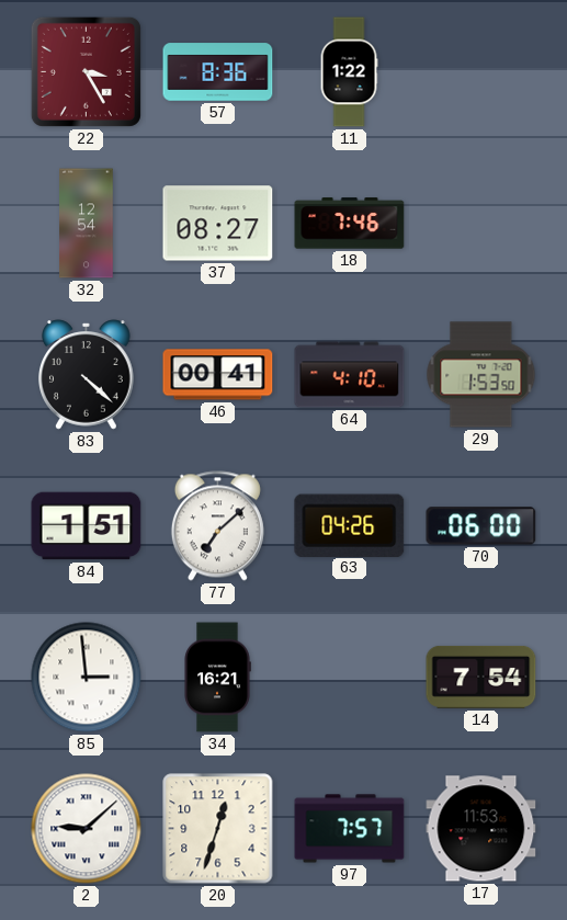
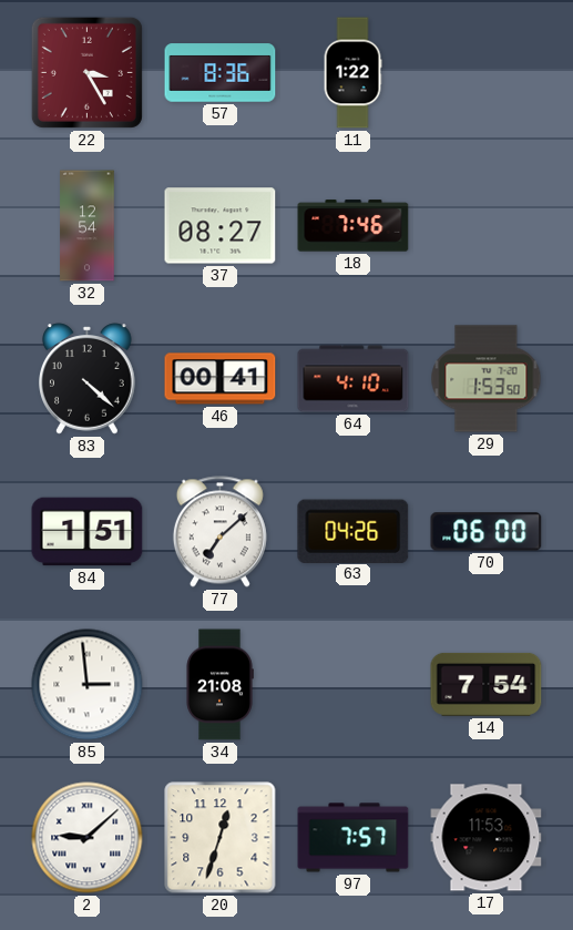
34: 16:21 -> 21:08
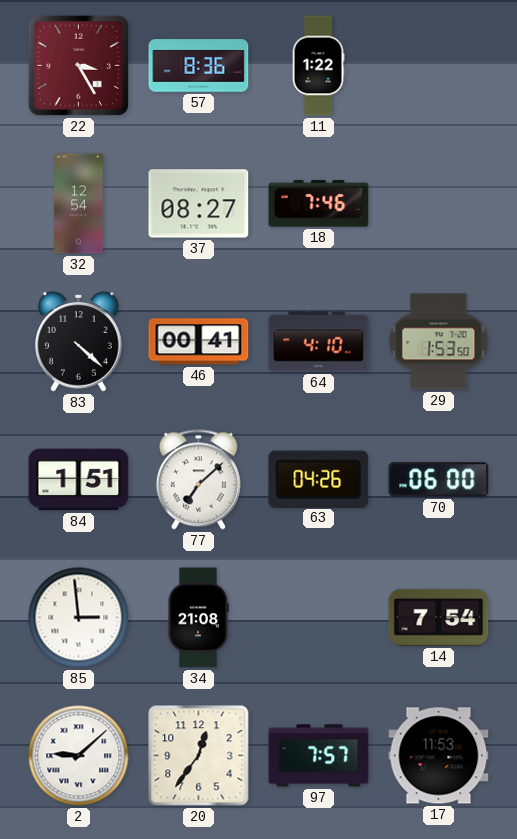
20: 12:33 -> 12:36
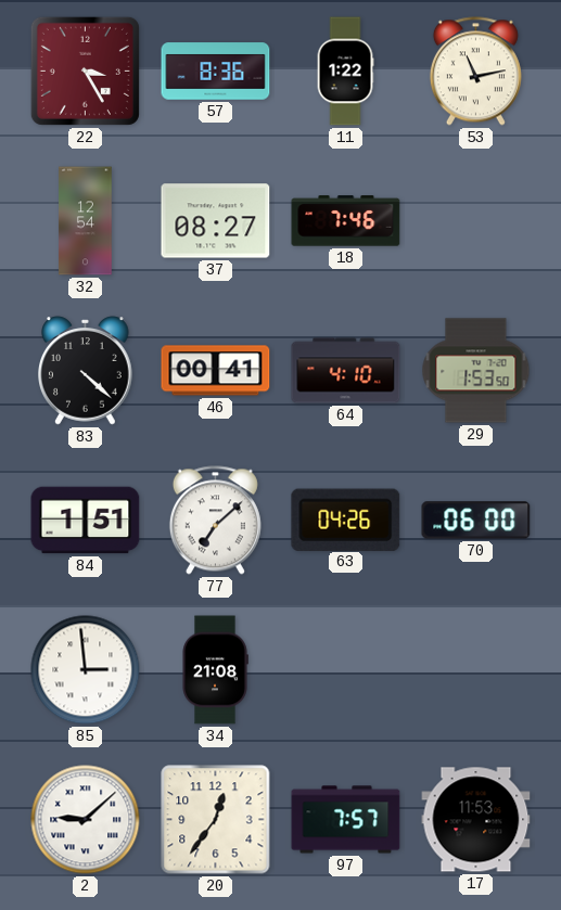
53: none -> 11:13
14: 7:54 -> none
